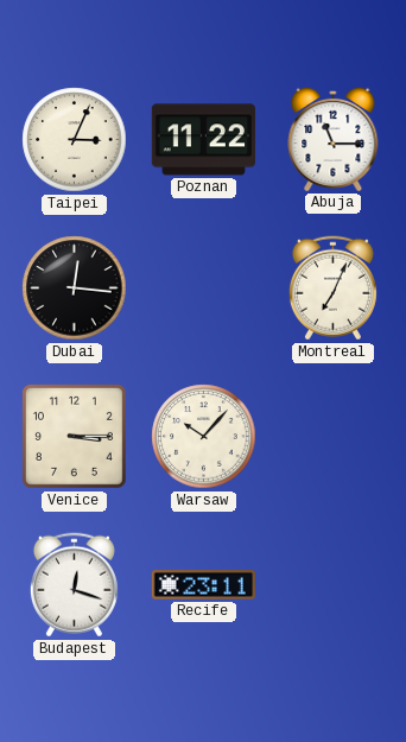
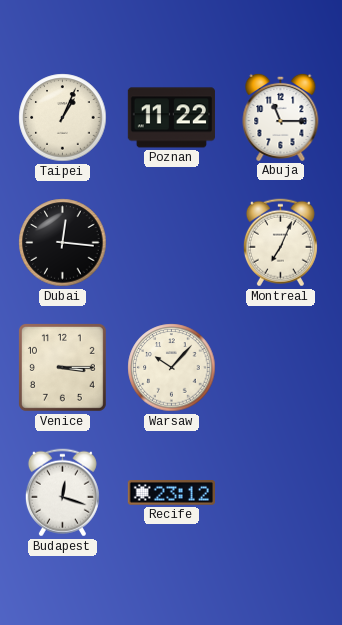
Taipei: 3:04 -> 1:04
Recife: 23:11 -> 23:12
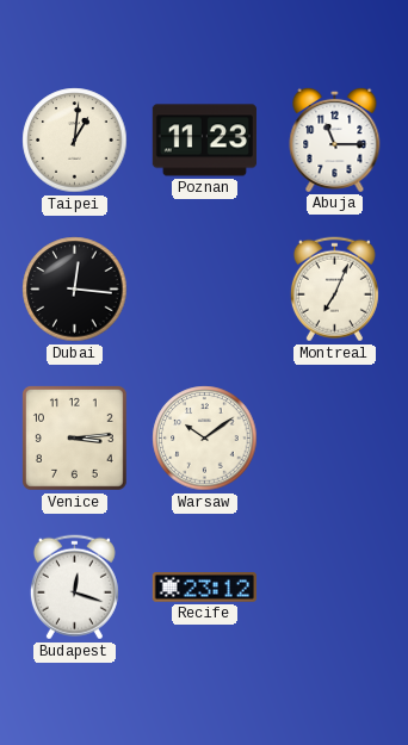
Taipei: 1:04 -> 1:01
Poznan: 11:22 -> 11:23
Venice: 3:15 -> 3:14
Warsaw: 10:07 -> 10:09
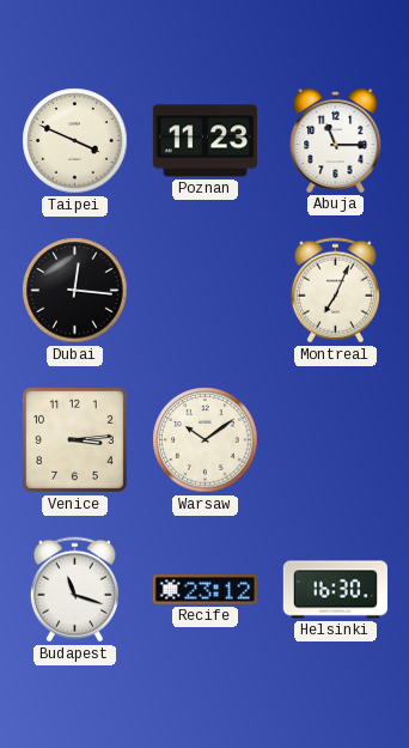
Taipei: 1:01 -> 3:49
Budapest: 12:18 -> 11:18
Helsinki: none -> 16:30
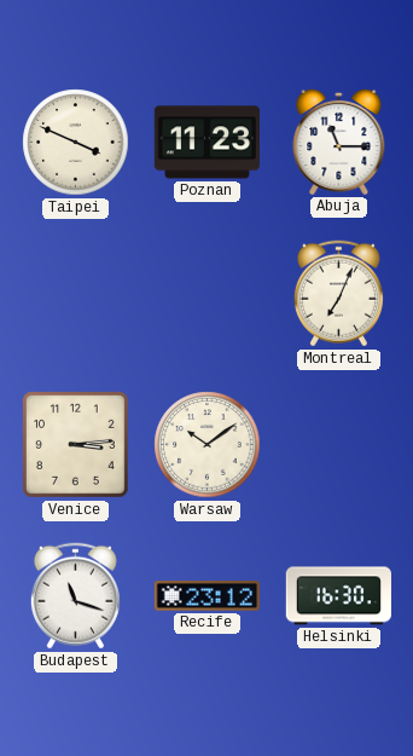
Dubai: 12:16 -> none
